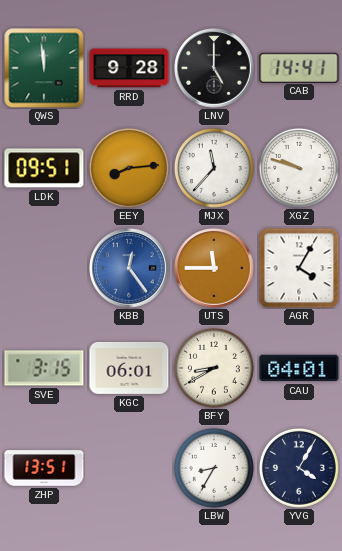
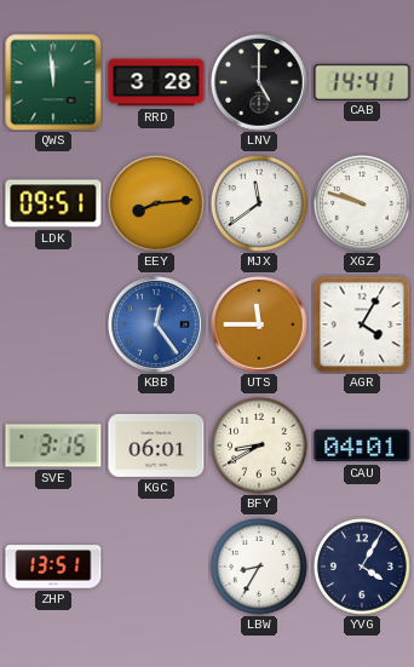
RRD: 9:28 -> 3:28
MJX: 11:37 -> 11:39
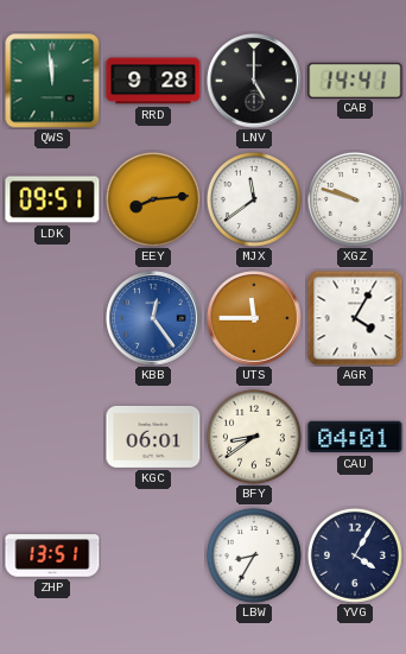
RRD: 3:28 -> 9:28
SVE: 3:15 -> none
BFY: 8:40 -> 8:39
